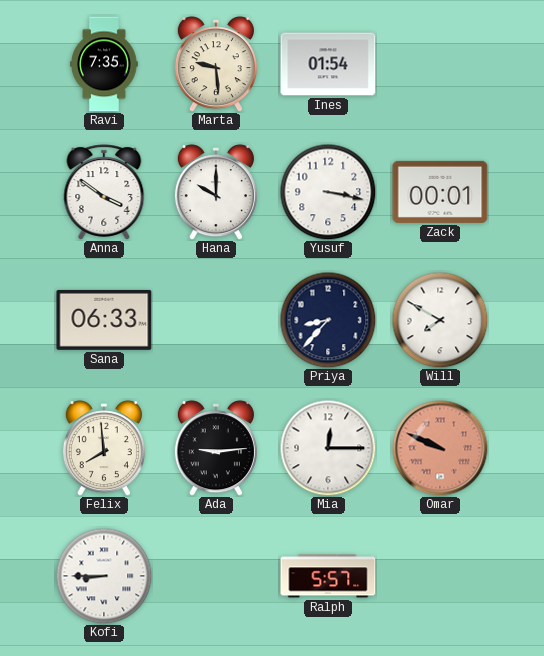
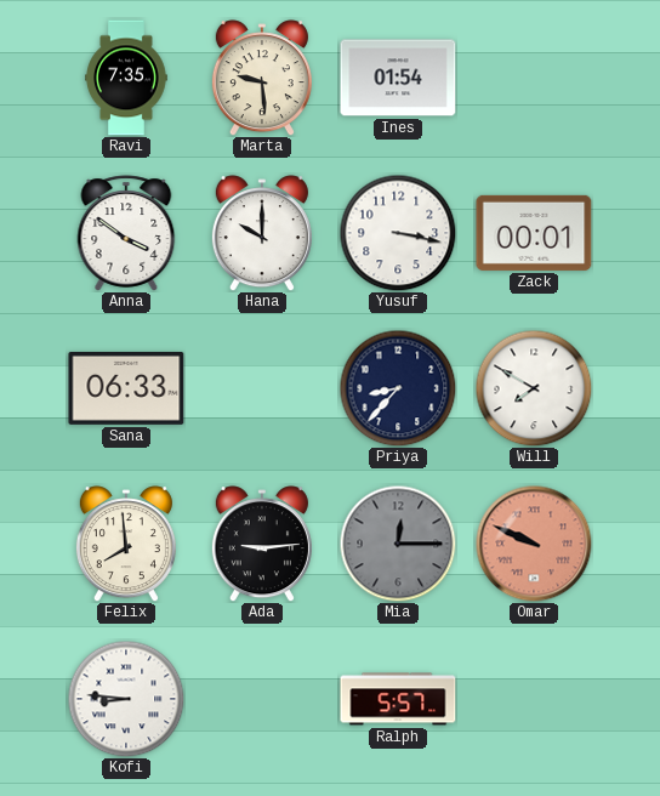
Mia dial: white -> grey
Kofi: 8:45 -> 8:46
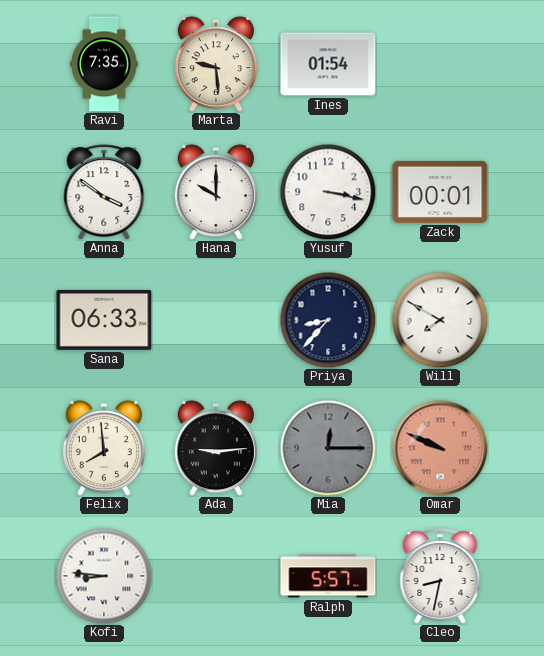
Cleo: none -> 8:32
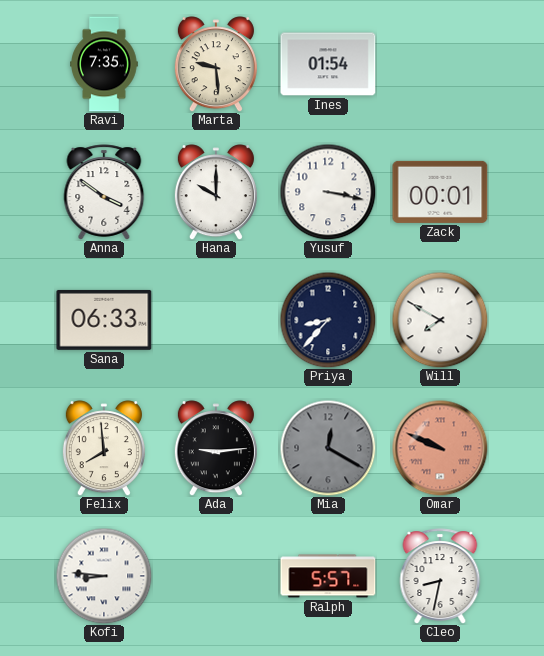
Mia: 12:15 -> 12:20
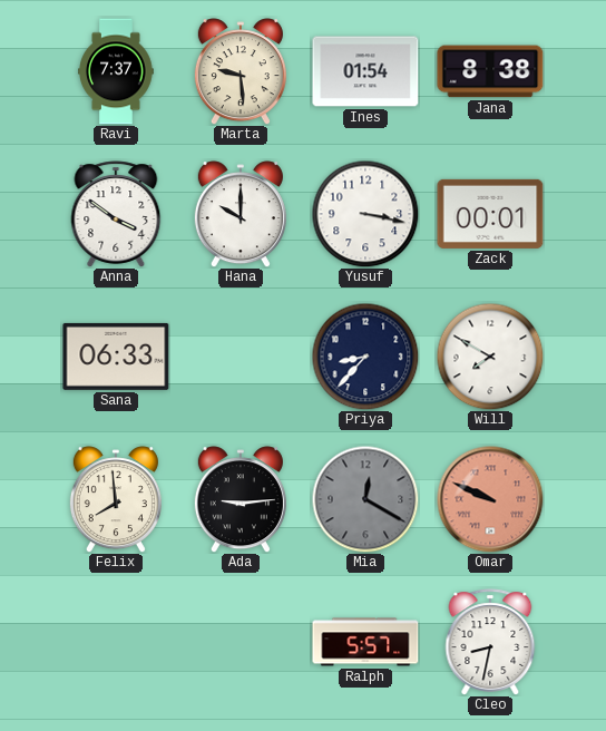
Ravi: 7:35 -> 7:37
Jana: none -> 8:38
Kofi: 8:46 -> none
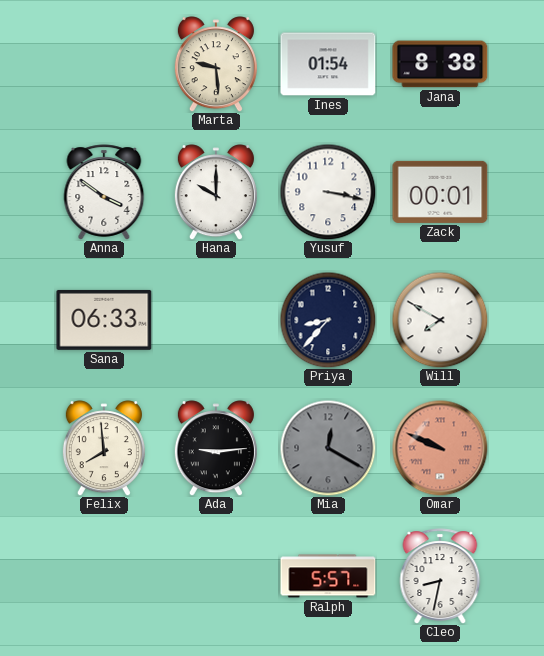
Ravi: 7:37 -> none
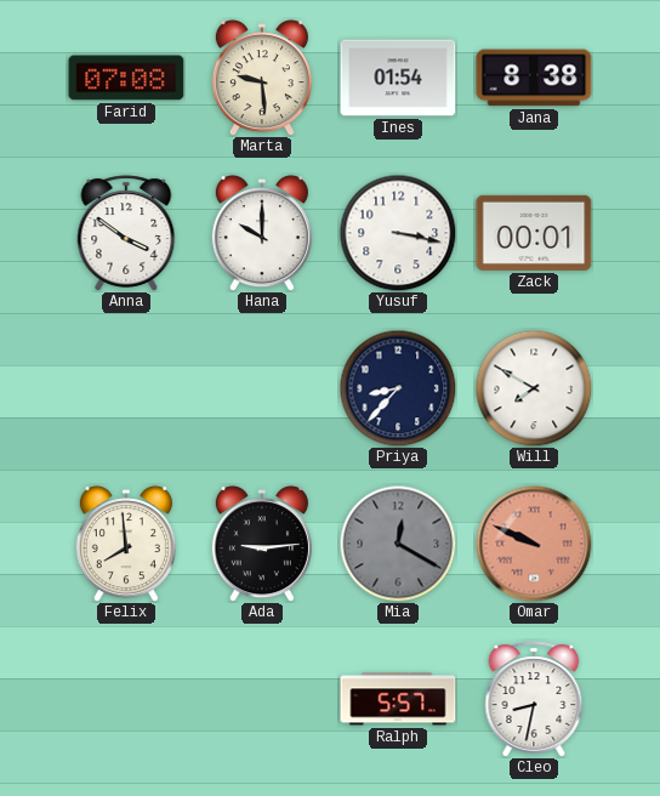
Farid: none -> 07:08
Sana: 06:33 -> none
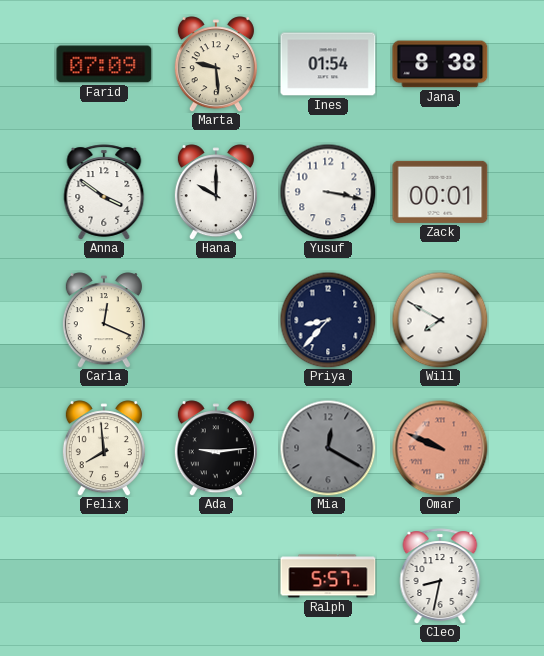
Farid: 07:08 -> 07:09
Carla: none -> 12:19
